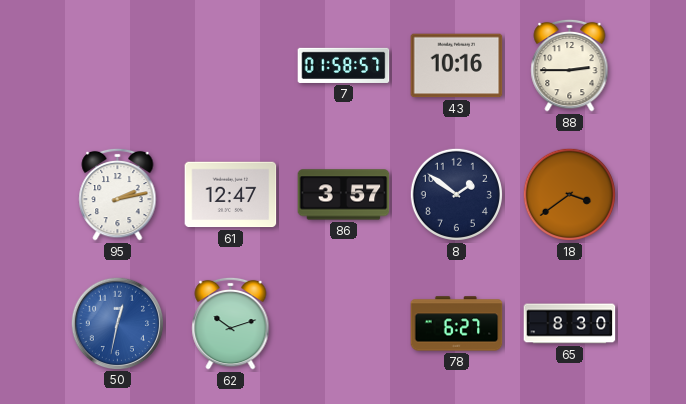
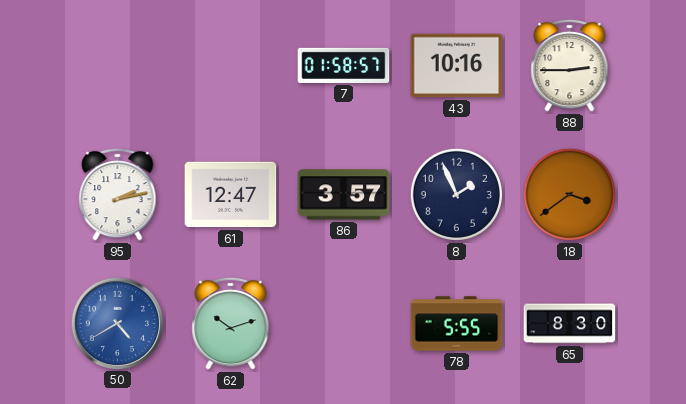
8: 1:51 -> 1:56
50: 12:32 -> 4:40
78: 6:27 -> 5:55
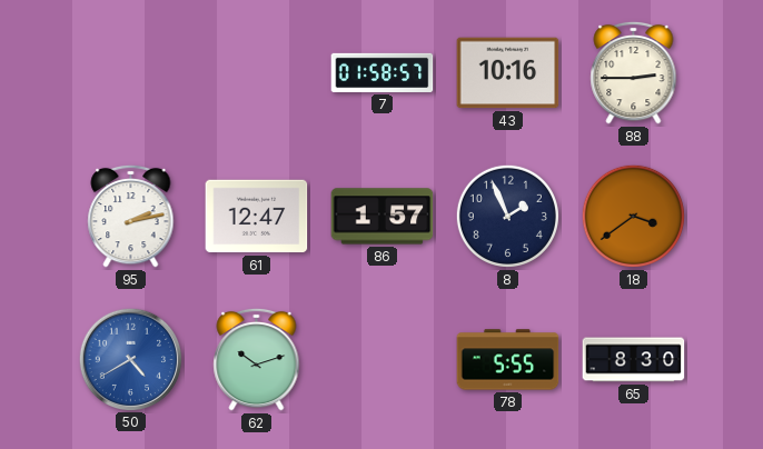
86: 3:57 -> 1:57
